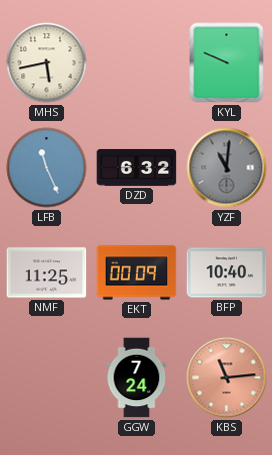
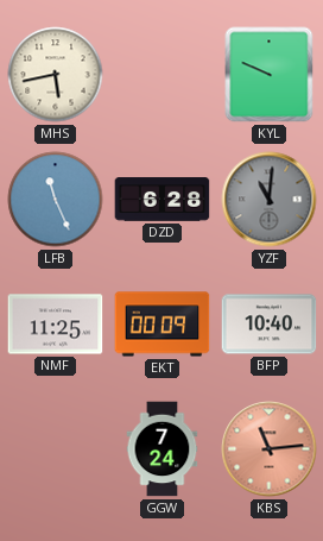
DZD: 6:32 -> 6:28
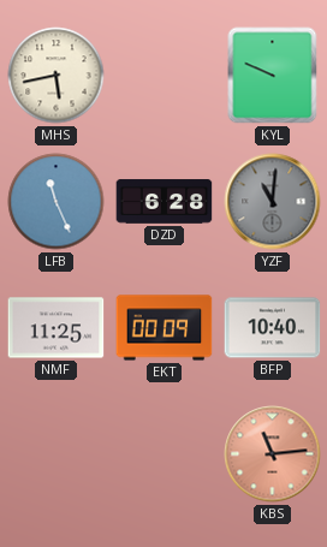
GGW: 7:24 -> none
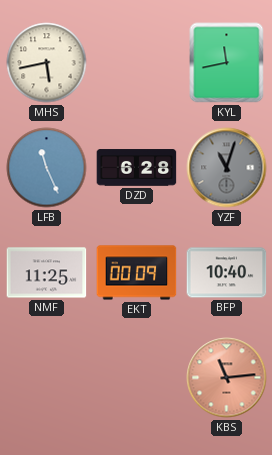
KYL: 9:49 -> 11:43
YZF: 11:01 -> 11:03
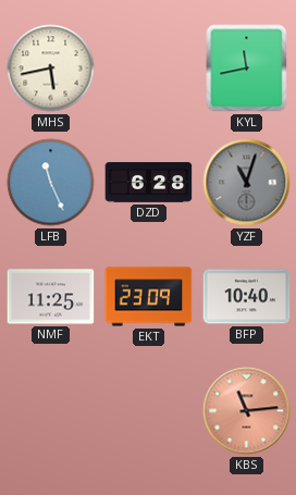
EKT: 00:09 -> 23:09
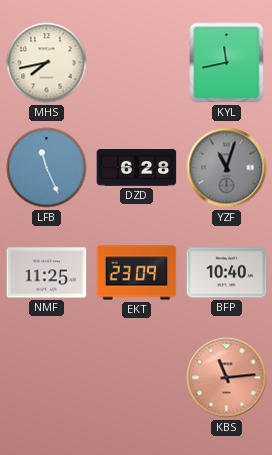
MHS: 5:43 -> 7:43
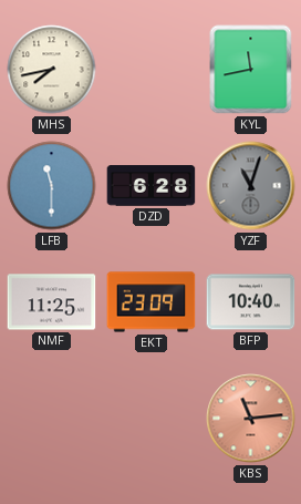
LFB: 11:26 -> 11:30
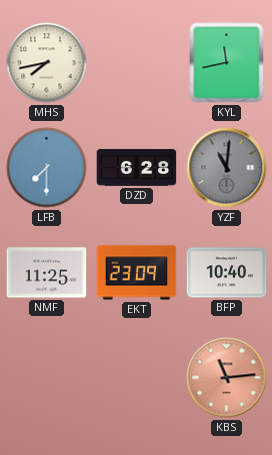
LFB: 11:30 -> 7:30
YZF: 11:03 -> 11:01
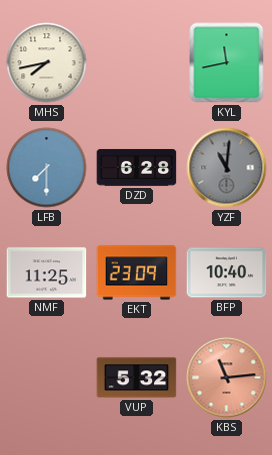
VUP: none -> 5:32
